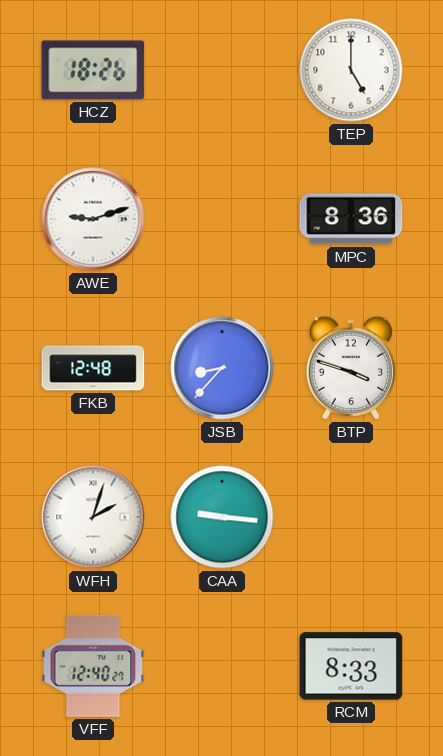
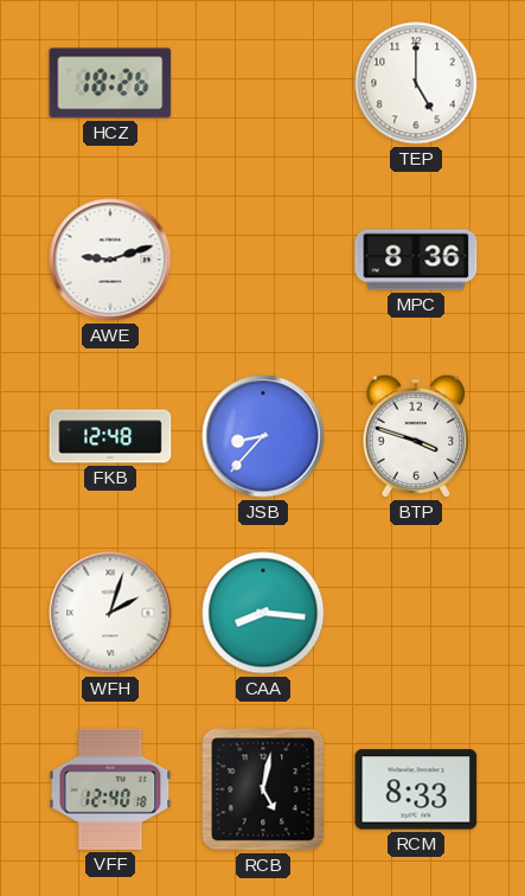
CAA: 9:16 -> 8:16
VFF: 12:40:27 -> 12:40:18
RCB: none -> 5:02
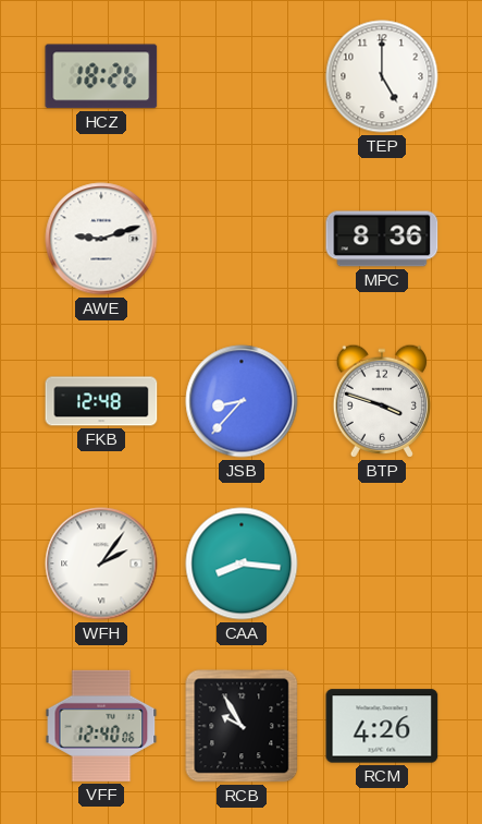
WFH: 2:03 -> 2:06
VFF: 12:40:18 -> 12:40:06
RCB: 5:02 -> 9:55
RCM: 8:33 -> 4:26
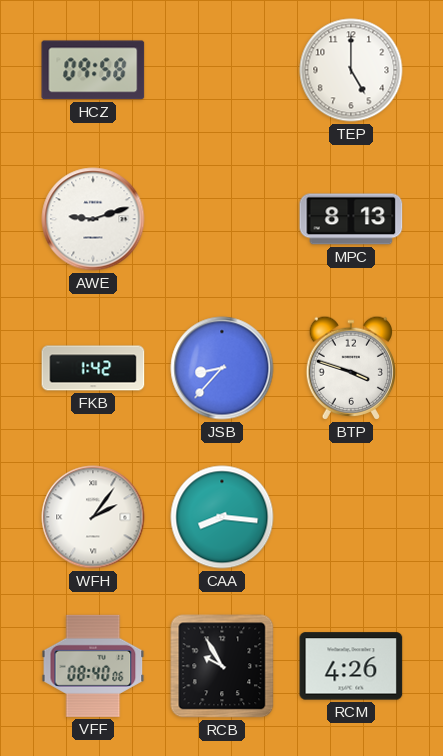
HCZ: 18:26 -> 09:58
MPC: 8:36 -> 8:13
FKB: 12:48 -> 1:42
VFF: 12:40 -> 08:40
